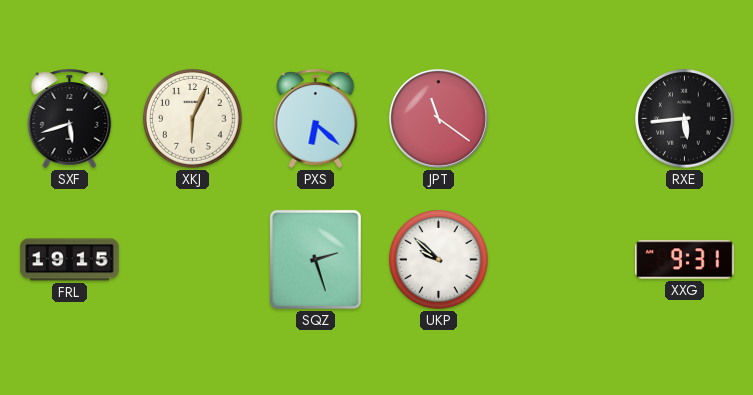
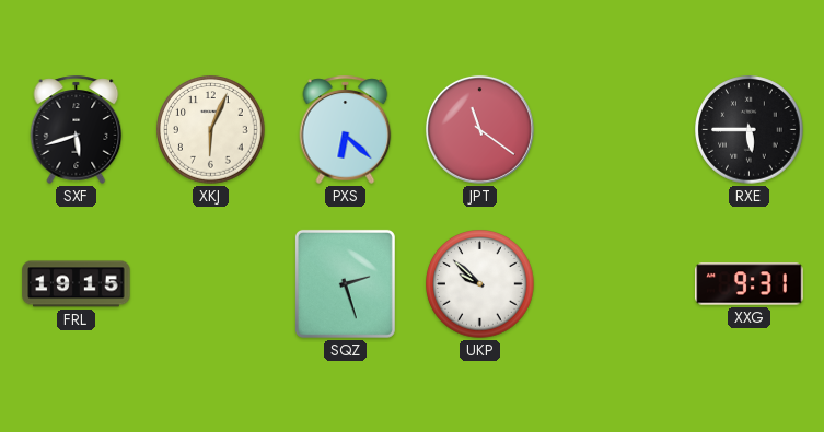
RXE: 5:44 -> 5:45
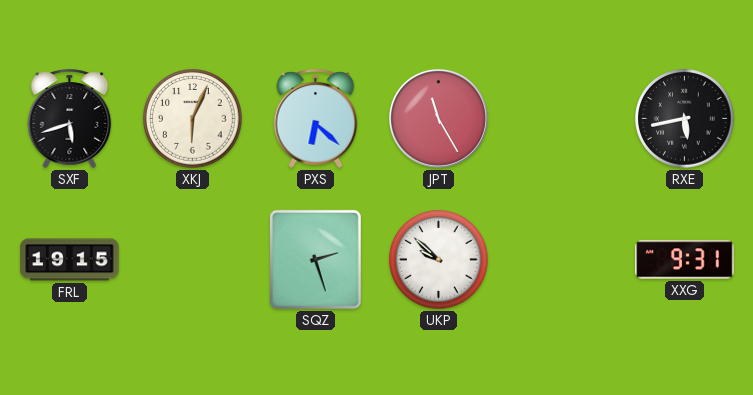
JPT: 11:21 -> 11:25
RXE: 5:45 -> 5:43
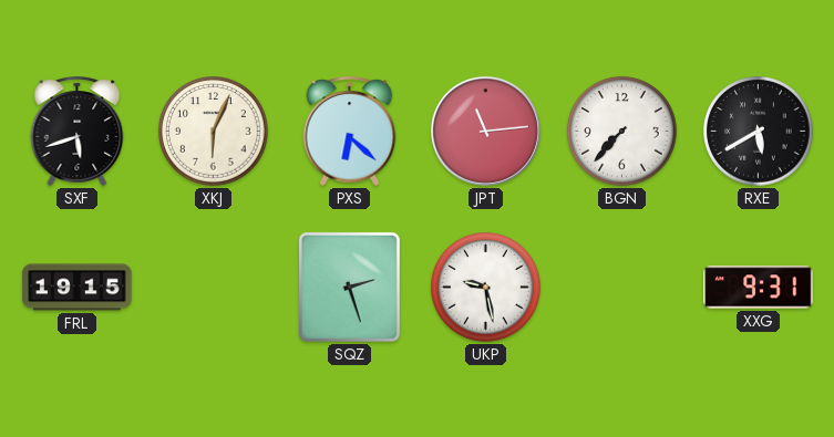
JPT: 11:25 -> 11:14
BGN: none -> 7:37
RXE: 5:43 -> 5:40
UKP: 9:52 -> 9:28
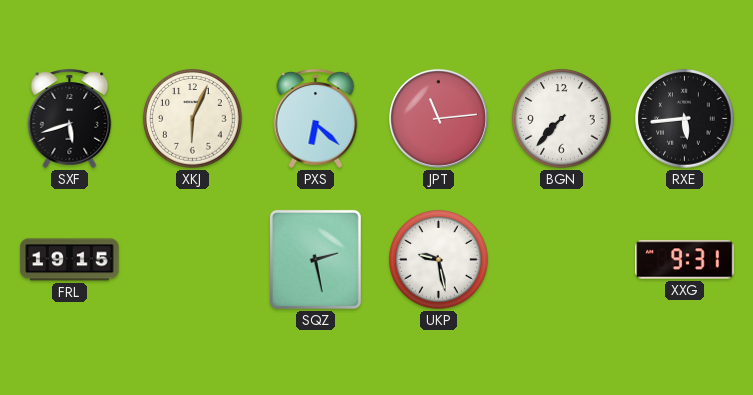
RXE: 5:40 -> 5:44
SQZ: 2:27 -> 2:28
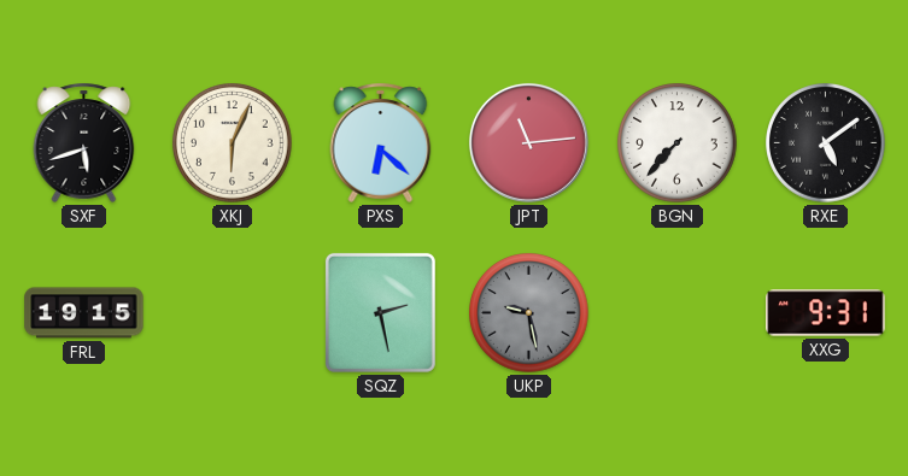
RXE: 5:44 -> 5:09
UKP dial: white -> grey
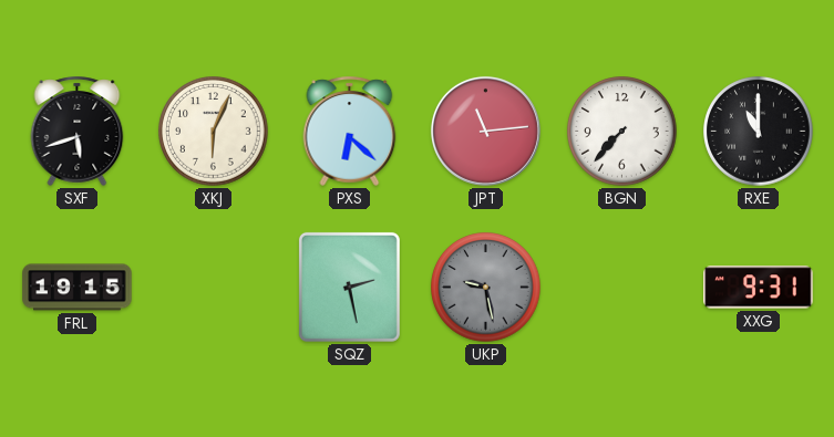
RXE: 5:09 -> 11:00
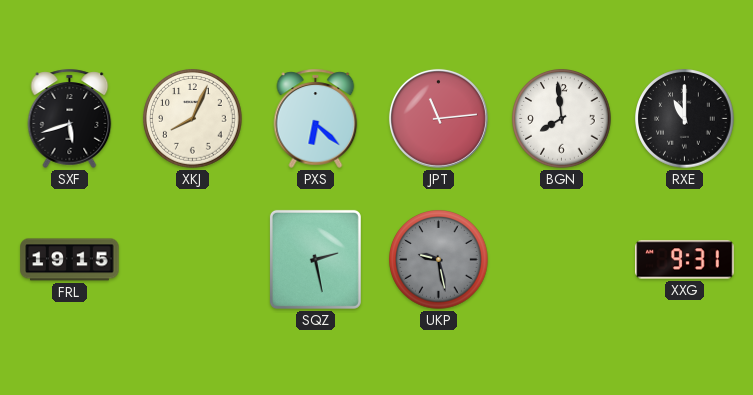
XKJ: 6:04 -> 8:04
BGN: 7:37 -> 7:59
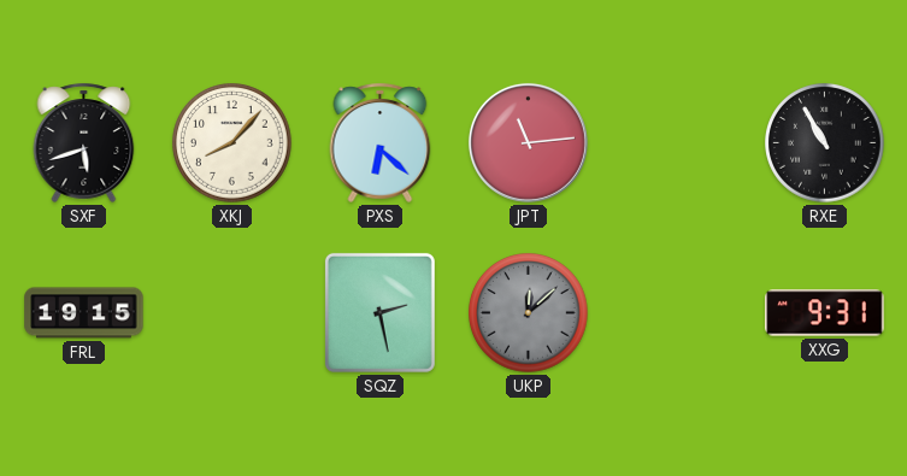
XKJ: 8:04 -> 8:07
BGN: 7:59 -> none
RXE: 11:00 -> 10:55
UKP: 9:28 -> 12:08
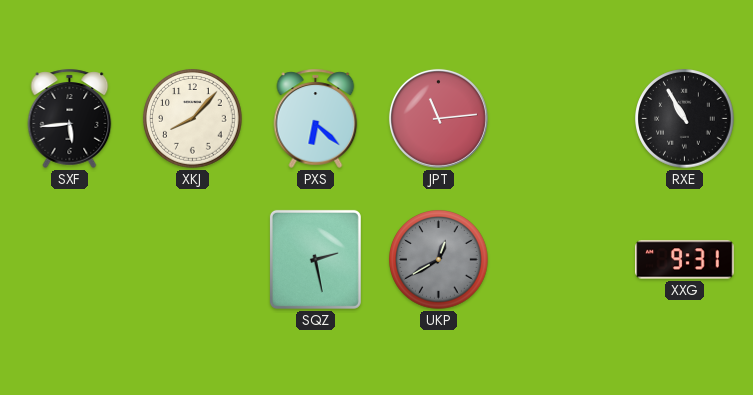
SXF: 5:42 -> 5:44
FRL: 19:15 -> none
UKP: 12:08 -> 12:40
